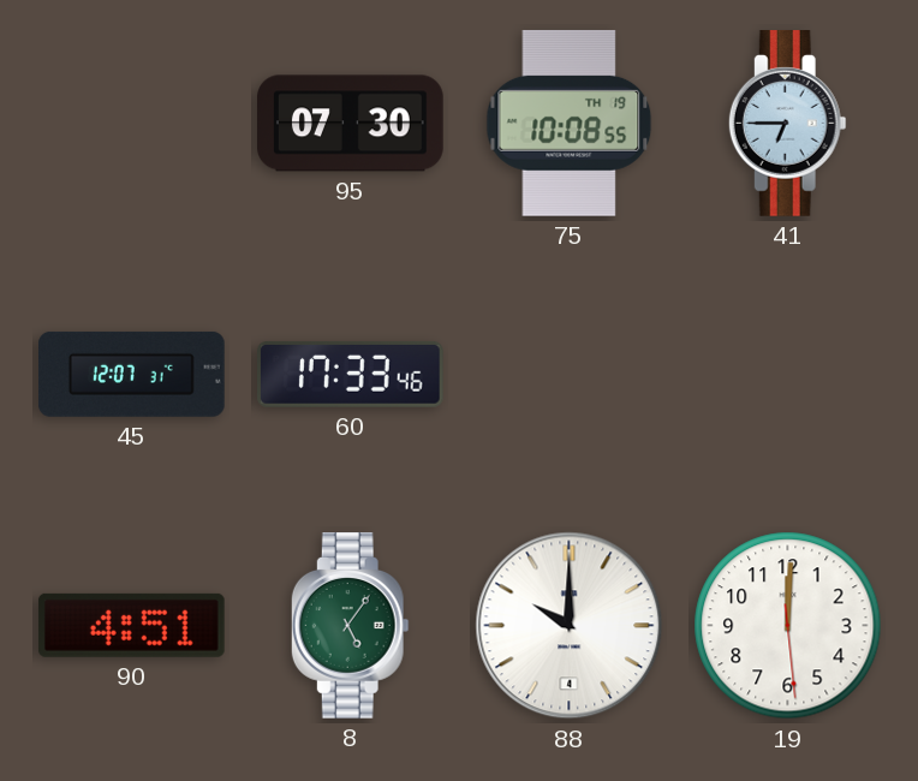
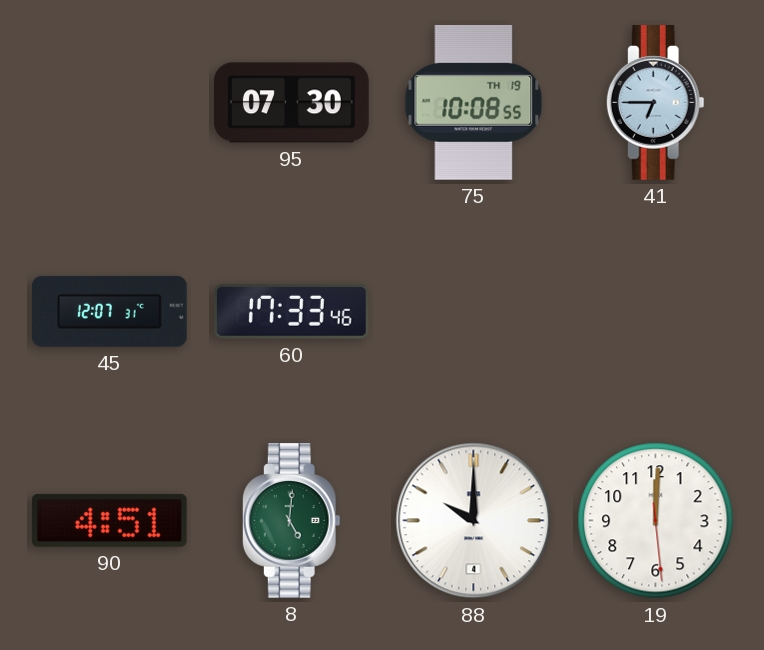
8: 5:06 -> 5:01
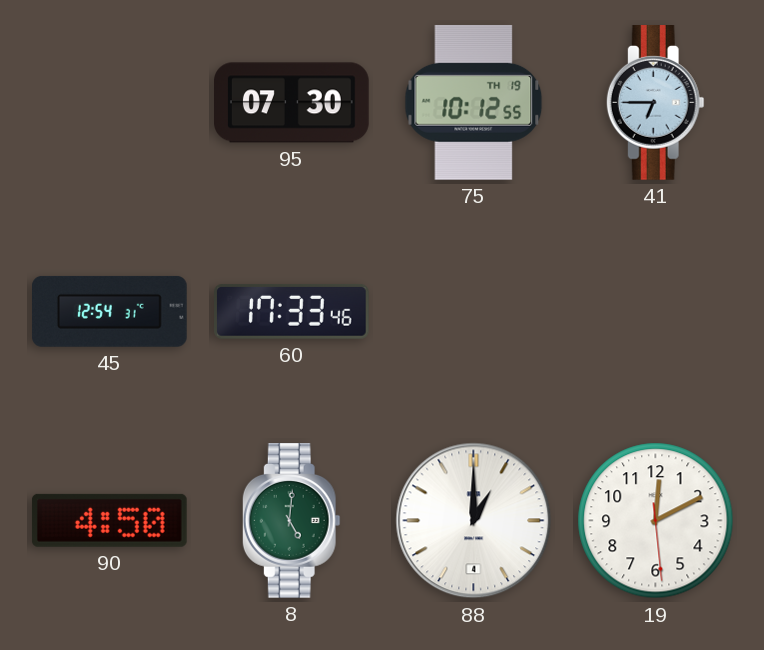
75: 10:08 -> 10:12
45: 12:07 -> 12:54
90: 4:51 -> 4:50
88: 10:00 -> 1:00
19: 12:00 -> 12:10
